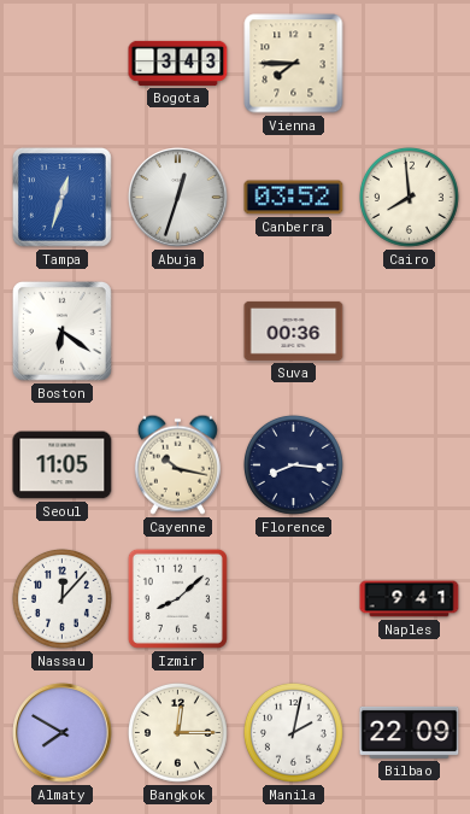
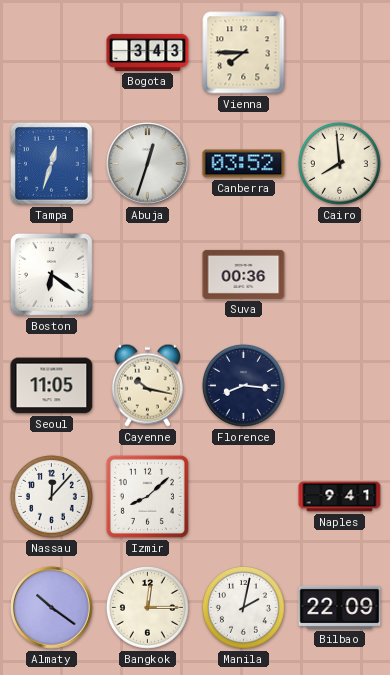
Almaty: 7:50 -> 10:21
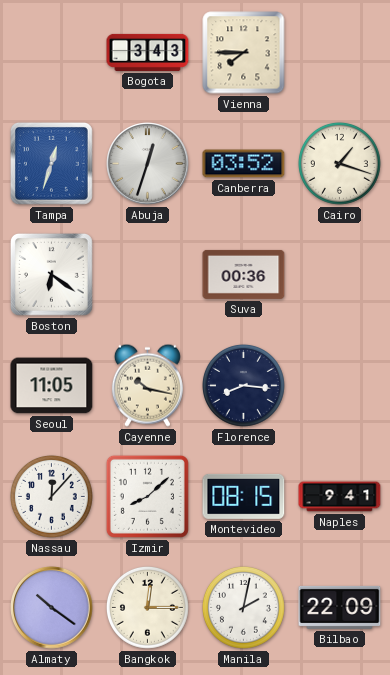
Cairo: 7:59 -> 1:18
Montevideo: none -> 08:15
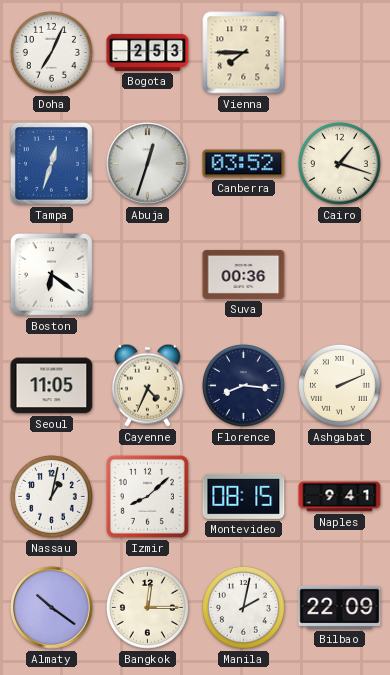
Doha: none -> 7:04
Bogota: 3:43 -> 2:53
Cayenne: 10:17 -> 4:34
Ashgabat: none -> 2:11
Nassau: 12:07 -> 1:02
